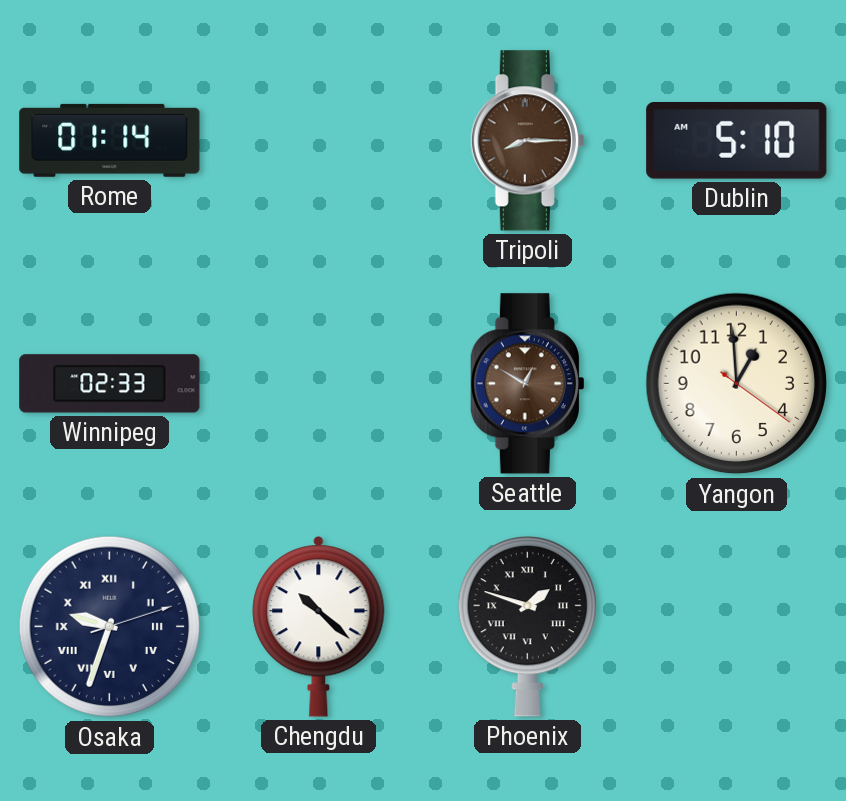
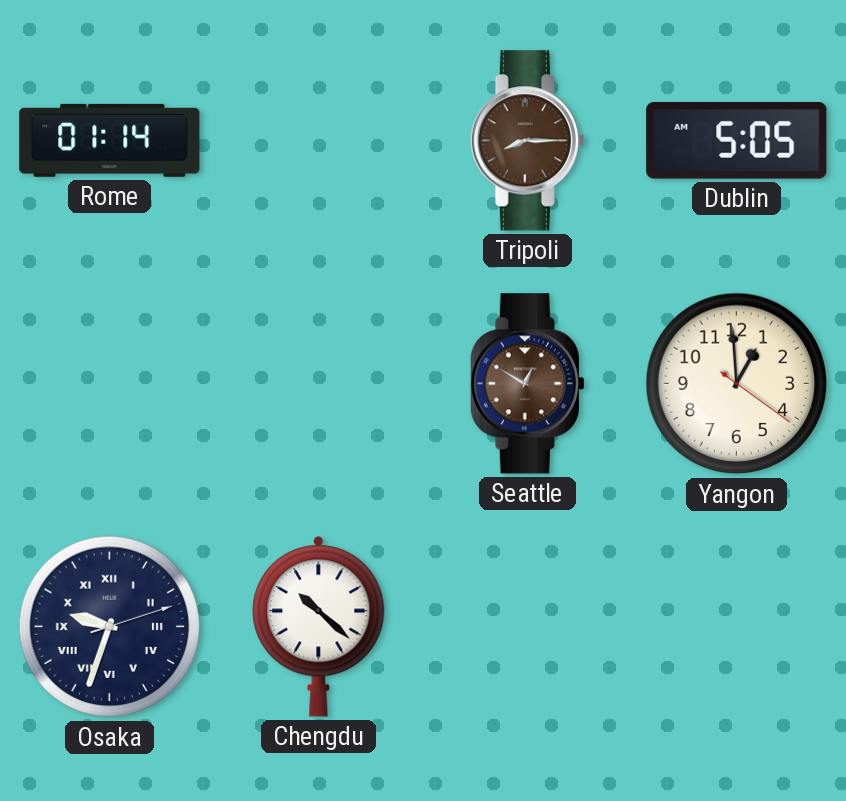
Dublin: 5:10 -> 5:05
Winnipeg: 02:33 -> none
Phoenix: 1:48 -> none
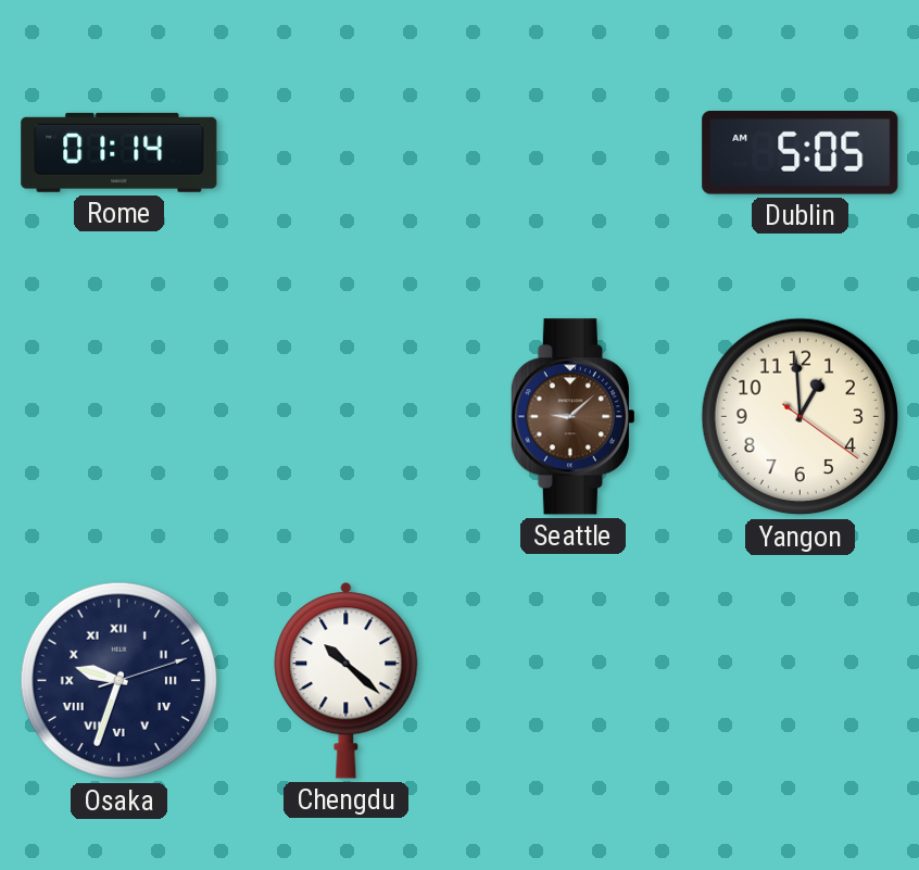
Tripoli: 8:15 -> none
Seattle: 12:50 -> 9:08
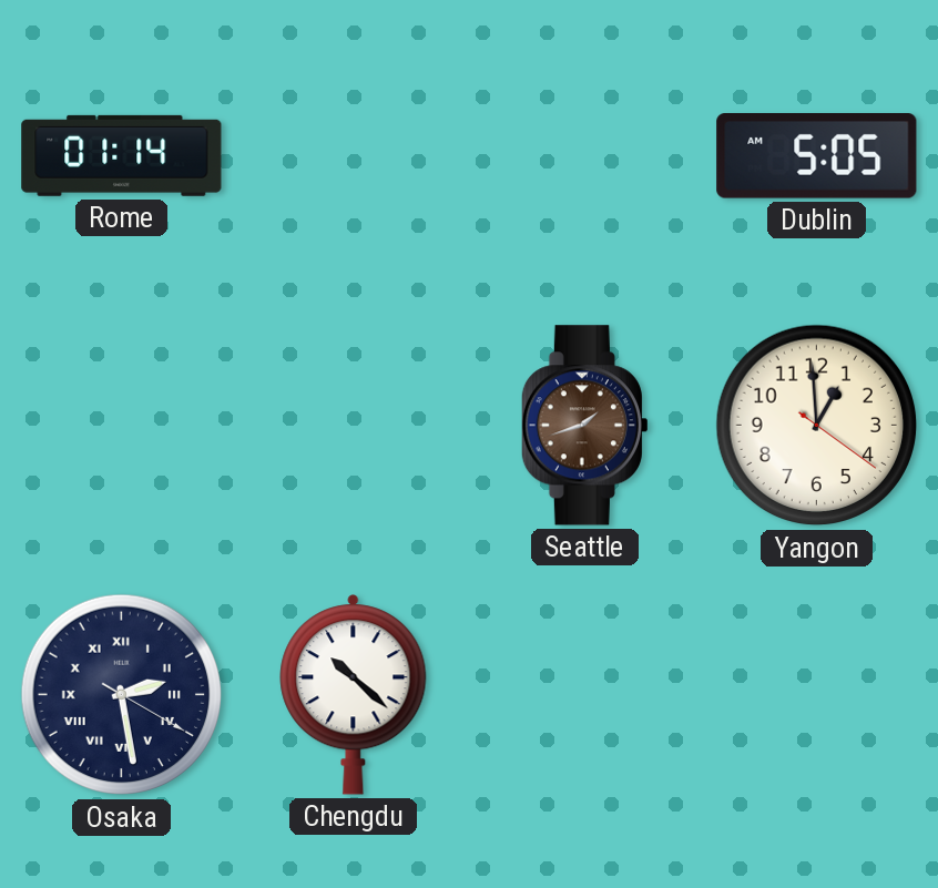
Seattle: 9:08 -> 1:42
Osaka: 9:33 -> 2:28
